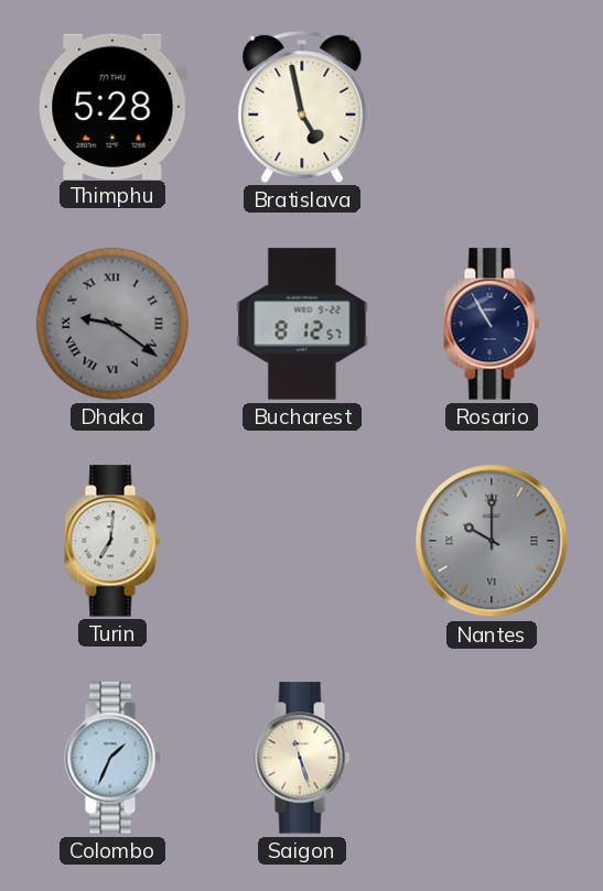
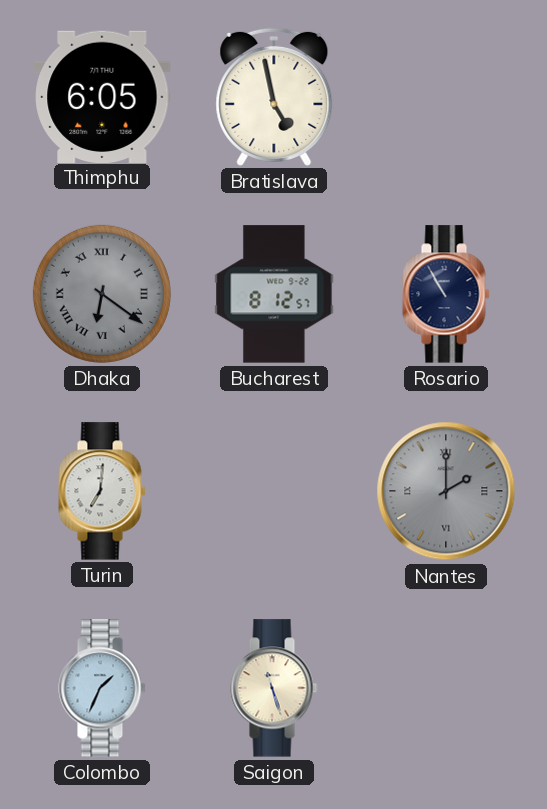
Thimphu: 5:28 -> 6:05
Dhaka: 9:21 -> 6:21
Nantes: 10:00 -> 2:00
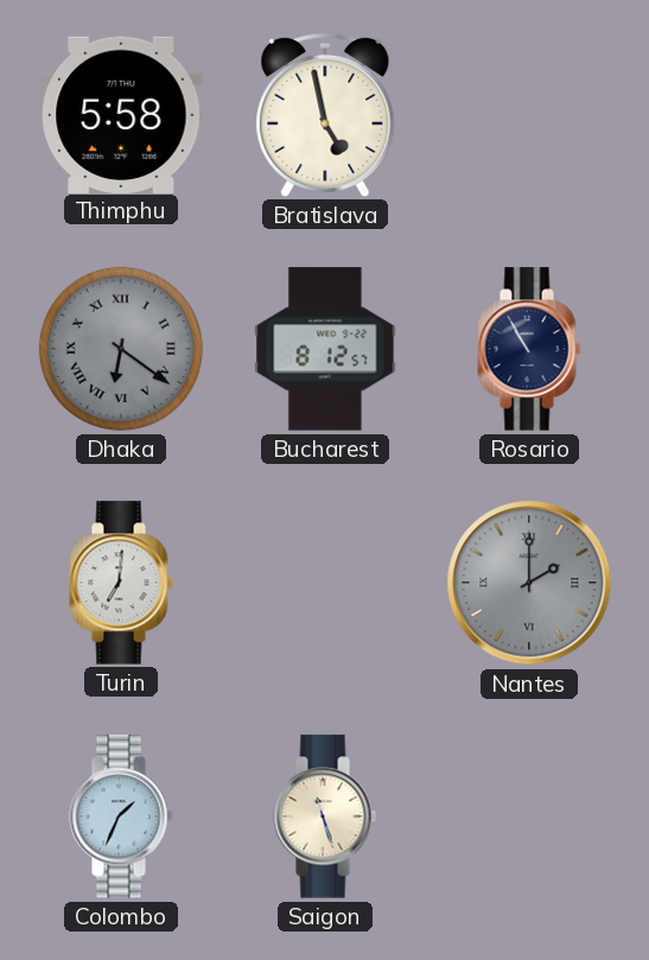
Thimphu: 6:05 -> 5:58
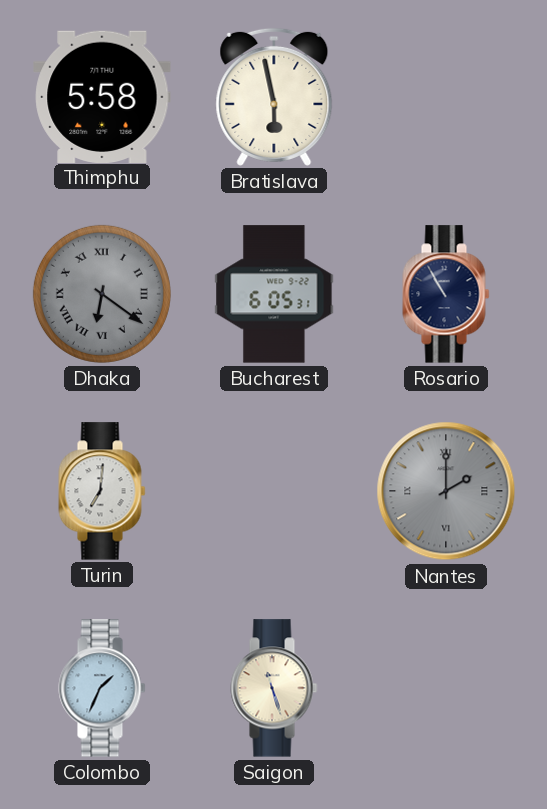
Bratislava: 4:58 -> 5:58
Bucharest: 8:12 -> 6:05
